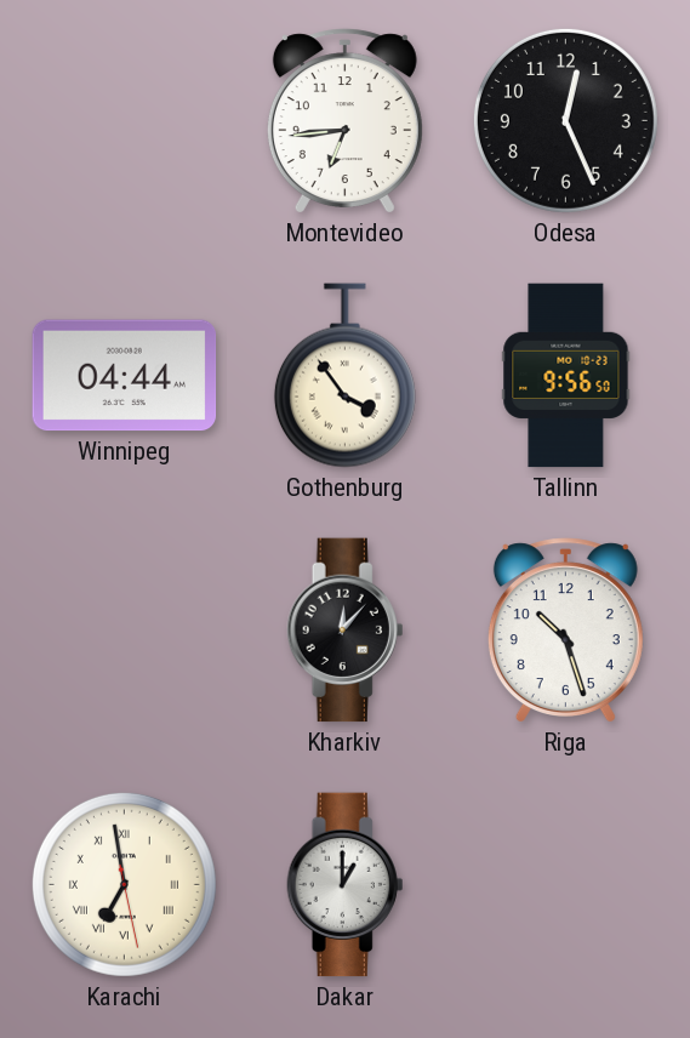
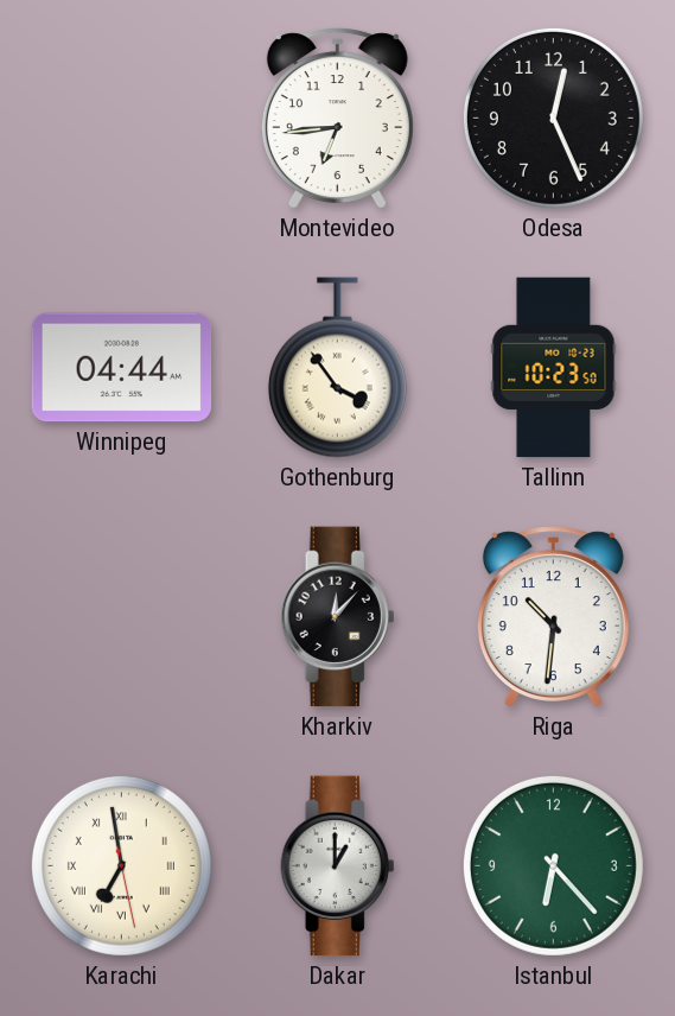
Tallinn: 9:56 -> 10:23
Riga: 10:27 -> 10:31
Istanbul: none -> 6:23
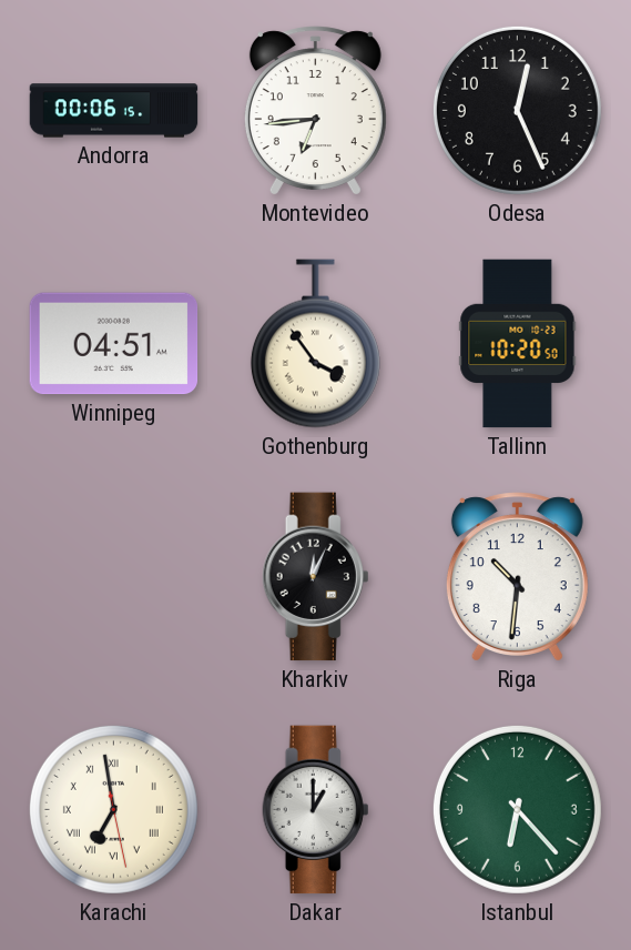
Andorra: none -> 00:06
Winnipeg: 04:44 -> 04:51
Tallinn: 10:23 -> 10:20
Kharkiv: 12:07 -> 12:04
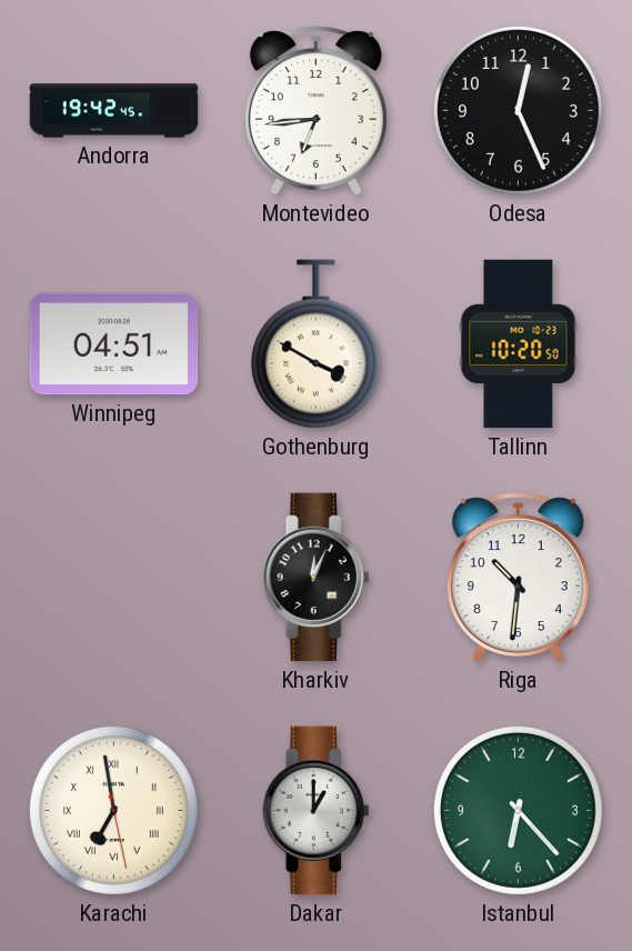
Andorra: 00:06 -> 19:42
Gothenburg: 3:54 -> 3:50
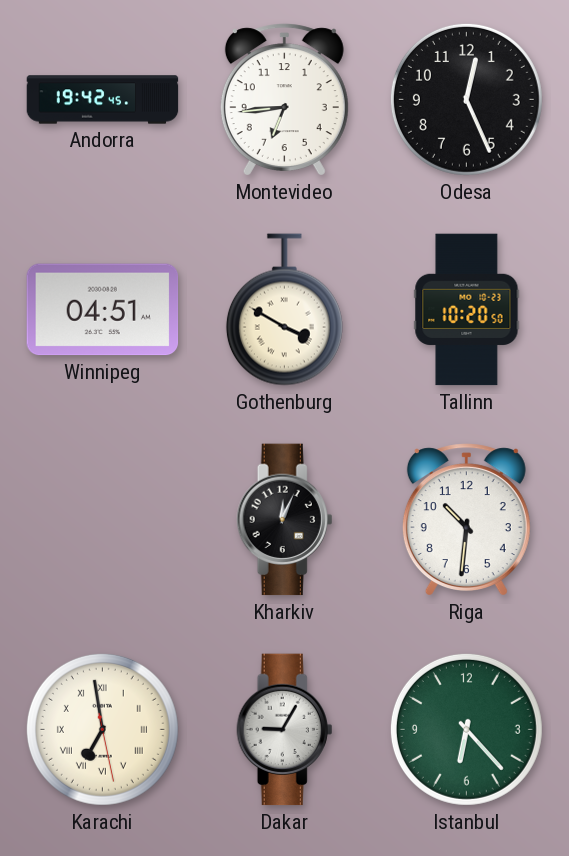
Dakar: 1:00 -> 9:05
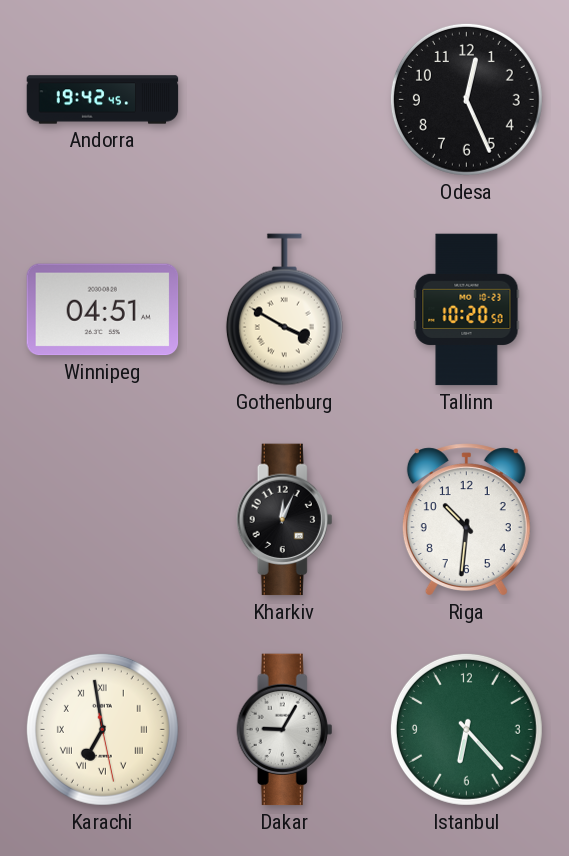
Montevideo: 6:44 -> none
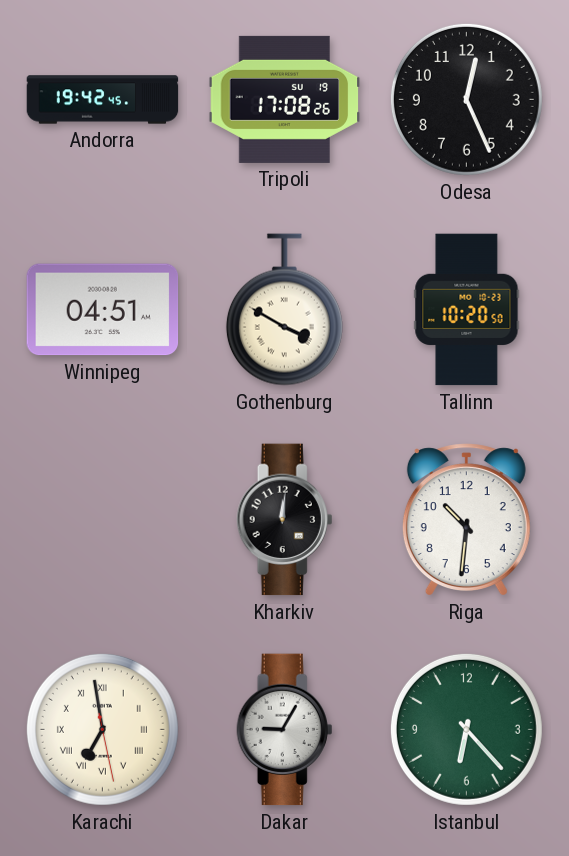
Tripoli: none -> 17:08
Kharkiv: 12:04 -> 12:01
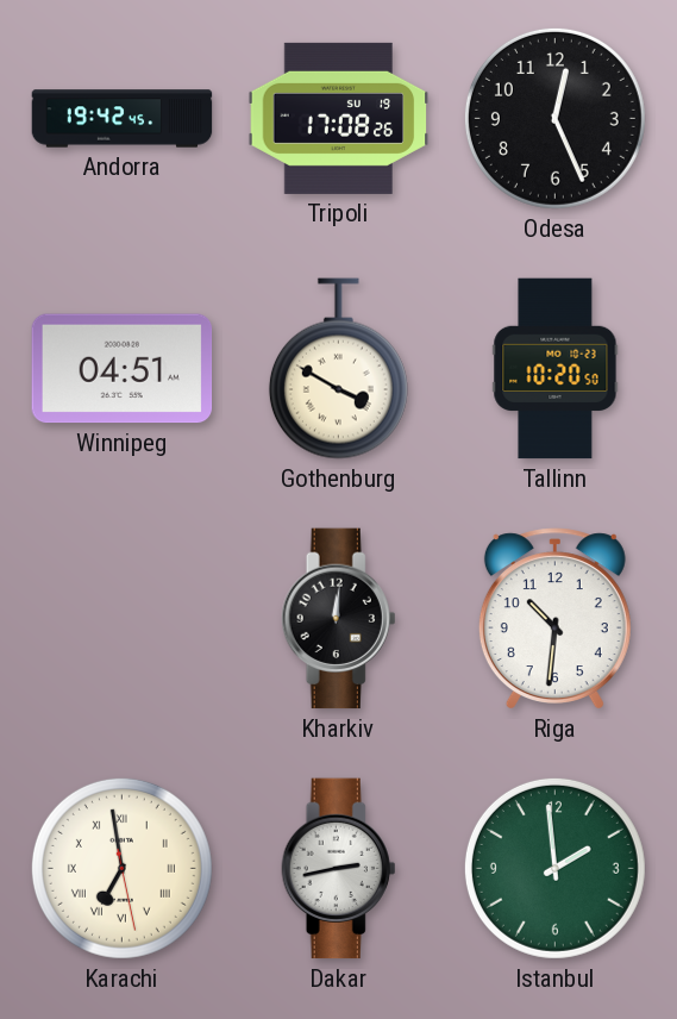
Dakar: 9:05 -> 2:43
Istanbul: 6:23 -> 1:59
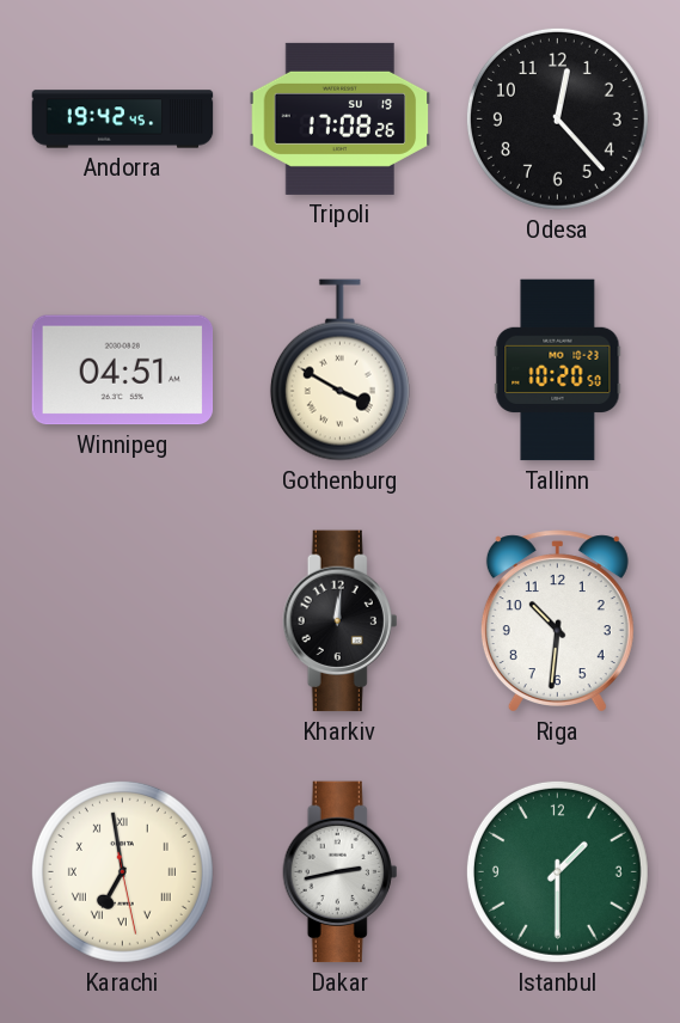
Odesa: 12:26 -> 12:23
Istanbul: 1:59 -> 1:30
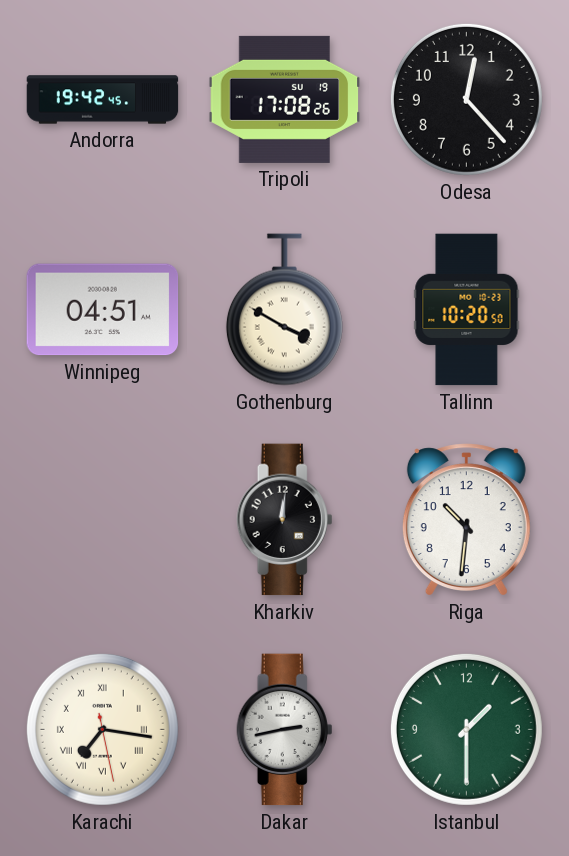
Karachi: 6:58 -> 7:16
